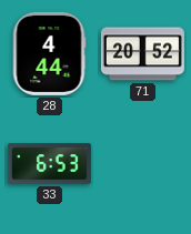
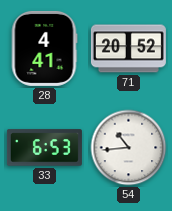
28: 4:44 -> 4:41
54: none -> 10:44
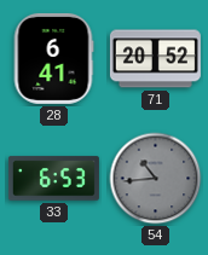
28: 4:41 -> 6:41
54 dial: white -> grey
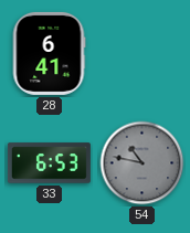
71: 20:52 -> none
54: 10:44 -> 10:47
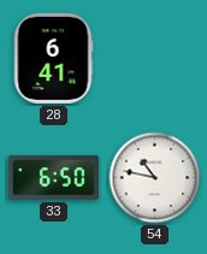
33: 6:53 -> 6:50
54 dial: grey -> white
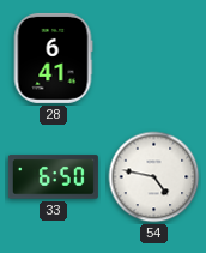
54: 10:47 -> 4:47
